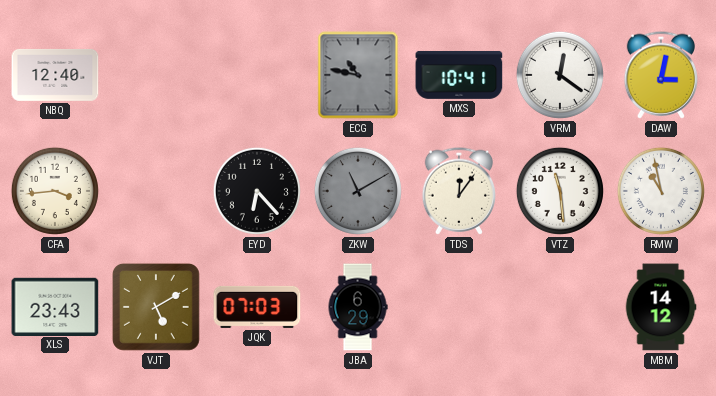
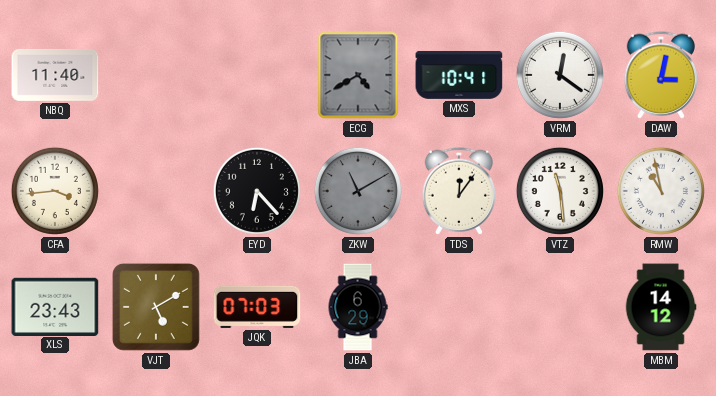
NBQ: 12:40 -> 11:40
ECG: 10:47 -> 4:40
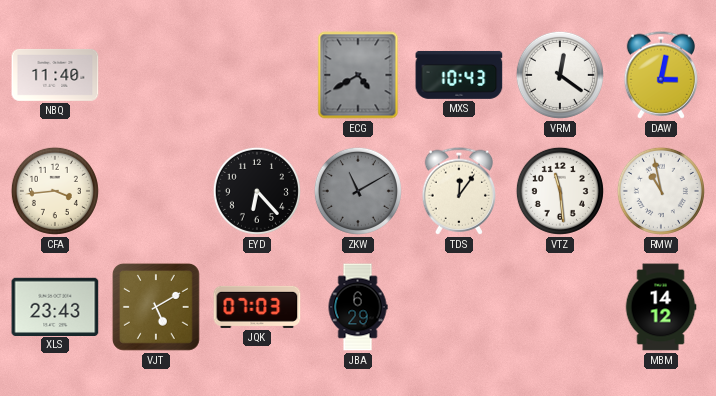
MXS: 10:41 -> 10:43
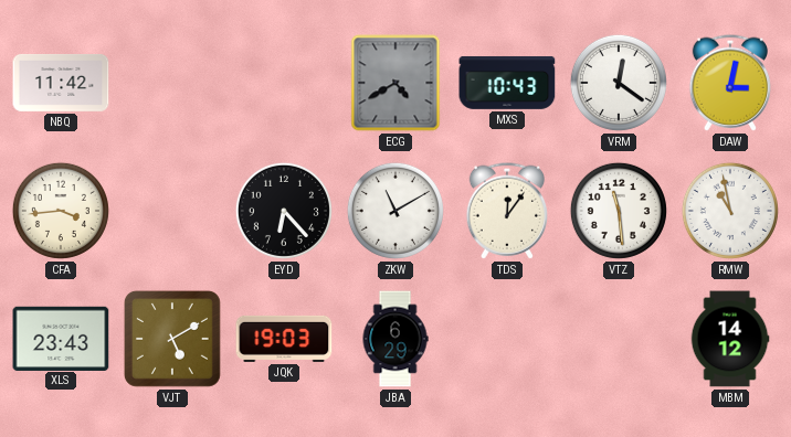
NBQ: 11:40 -> 11:42
ZKW dial: grey -> white
JQK: 07:03 -> 19:03
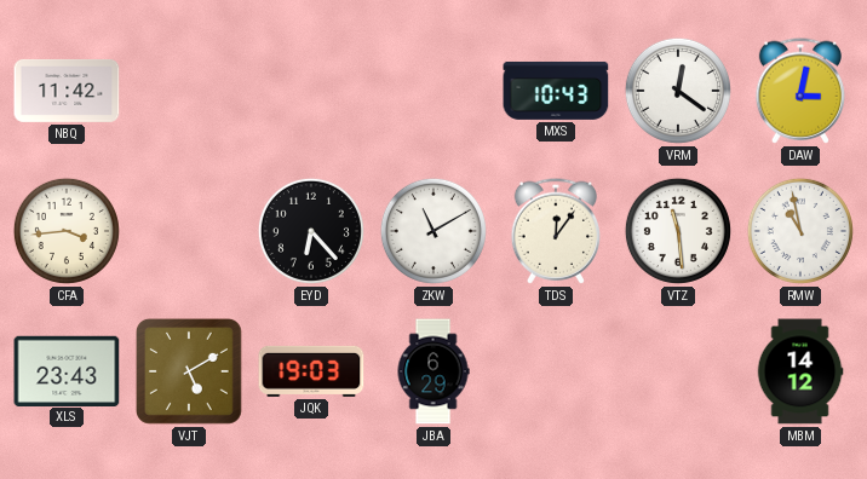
ECG: 4:40 -> none
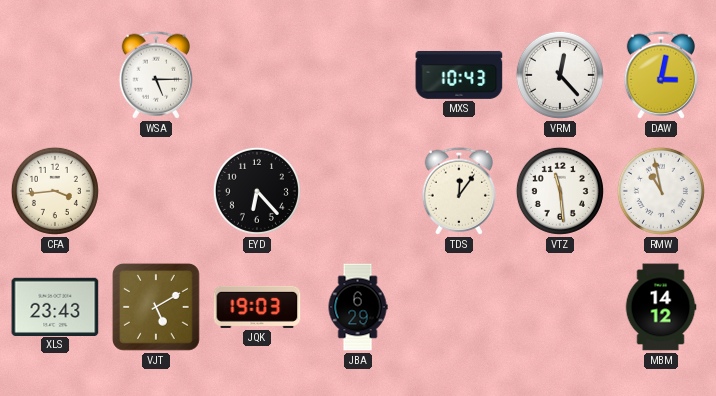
NBQ: 11:42 -> none
WSA: none -> 5:15
VRM: 12:21 -> 12:23
ZKW: 11:10 -> none
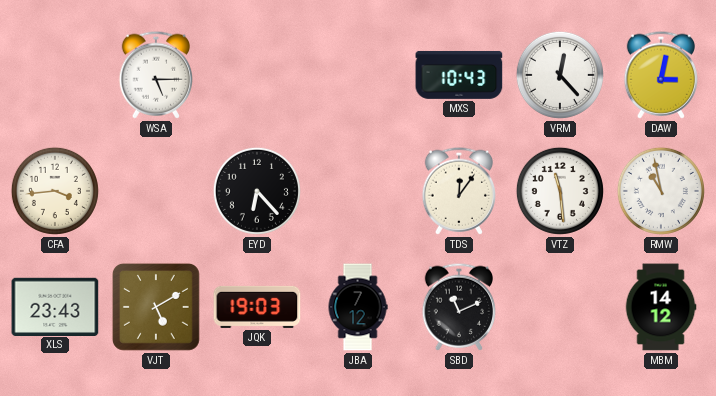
JBA: 6:29 -> 7:12
SBD: none -> 11:11
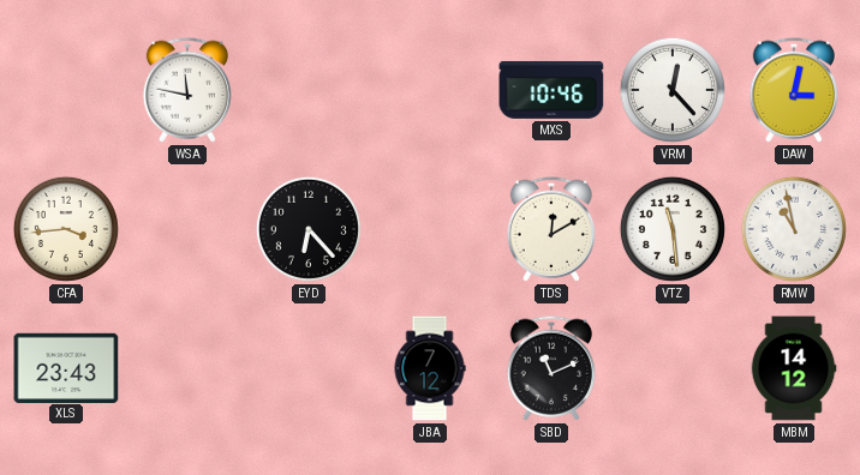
WSA: 5:15 -> 11:47
MXS: 10:43 -> 10:46
TDS: 12:06 -> 12:10
VJT: 5:10 -> none
JQK: 19:03 -> none
